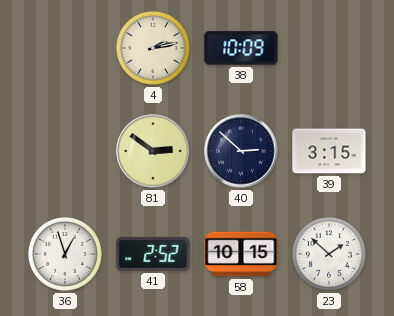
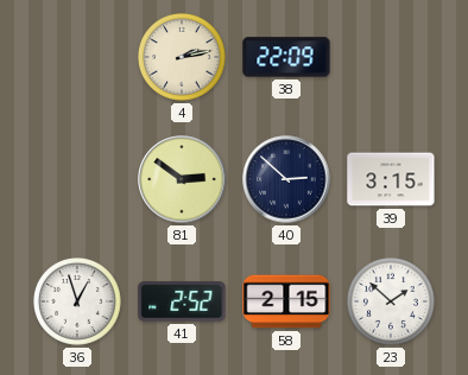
38: 10:09 -> 22:09
58: 10:15 -> 2:15
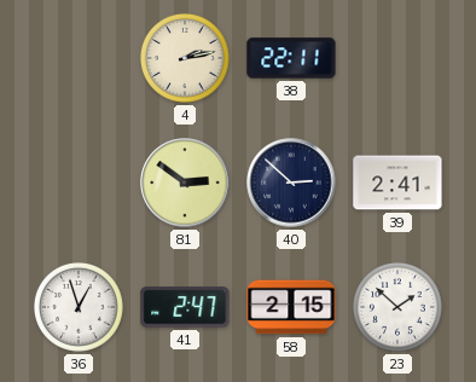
38: 22:09 -> 22:11
39: 3:15 -> 2:41
41: 2:52 -> 2:47
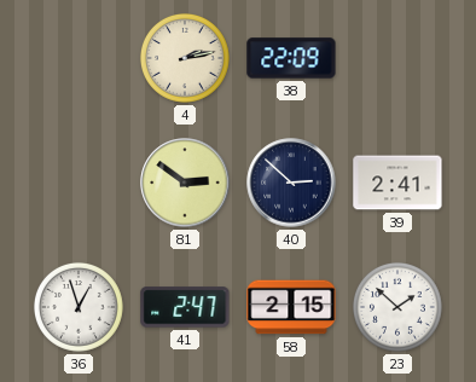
38: 22:11 -> 22:09
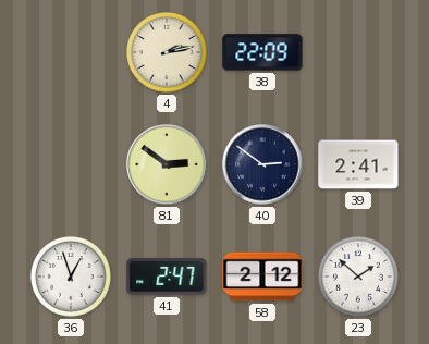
40: 2:52 -> 2:51
58: 2:15 -> 2:12
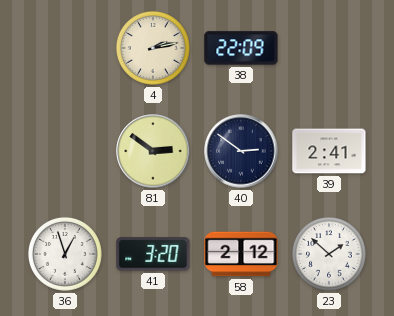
41: 2:47 -> 3:20
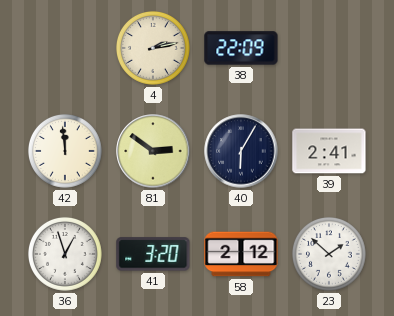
42: none -> 11:59
40: 2:51 -> 6:05
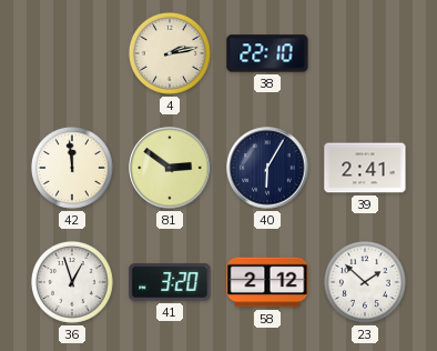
38: 22:09 -> 22:10
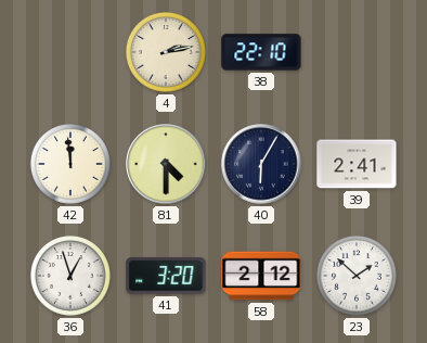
81: 2:51 -> 4:30
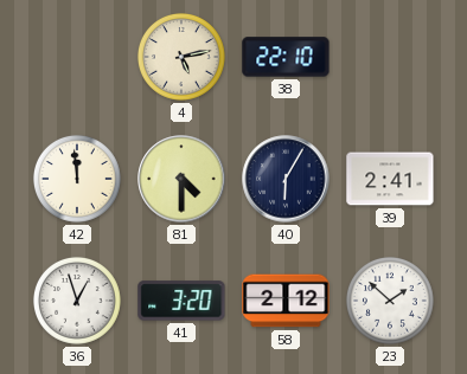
4: 2:13 -> 5:13
